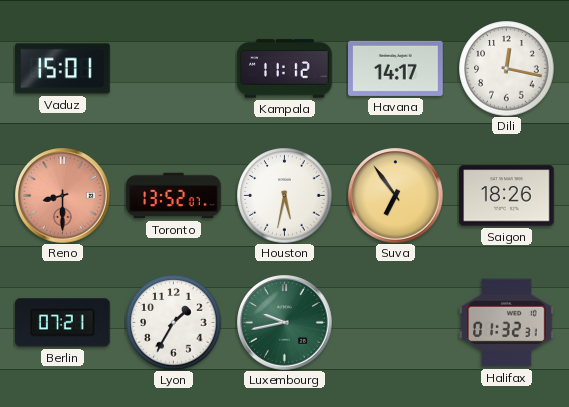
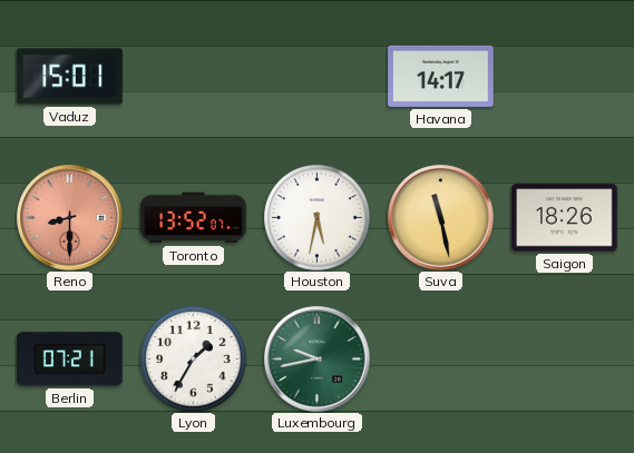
Kampala: 11:12 -> none
Dili: 12:17 -> none
Suva: 6:54 -> 11:28
Halifax: 01:32 -> none
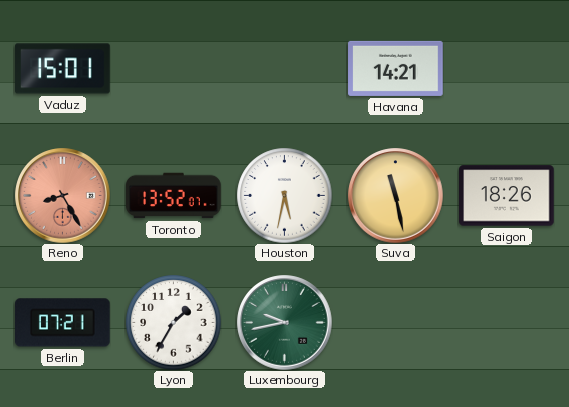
Havana: 14:17 -> 14:21
Reno: 8:30 -> 8:25
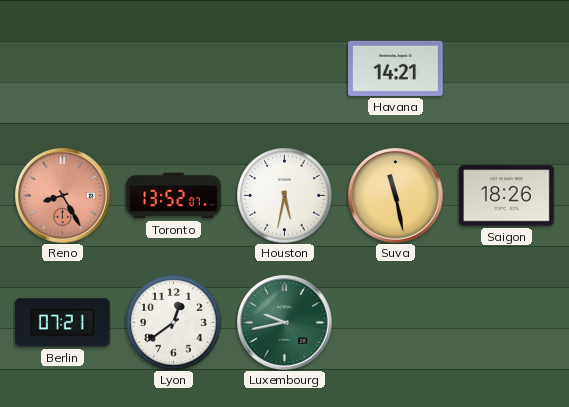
Vaduz: 15:01 -> none
Lyon: 1:35 -> 12:39
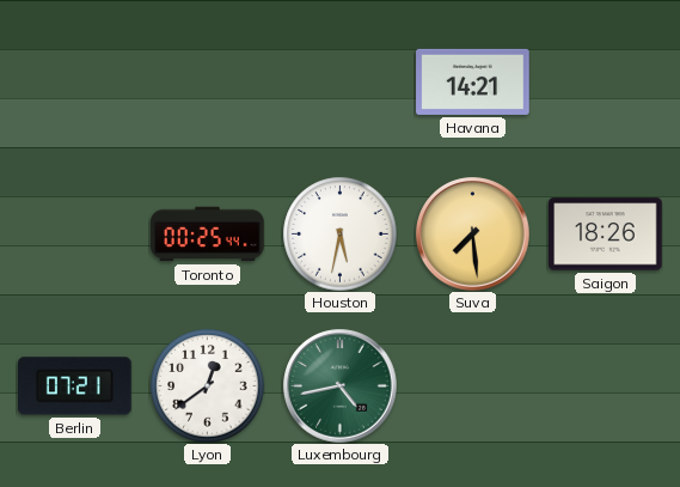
Reno: 8:25 -> none
Toronto: 13:52 -> 00:25
Suva: 11:28 -> 7:29
Luxembourg: 9:43 -> 4:43
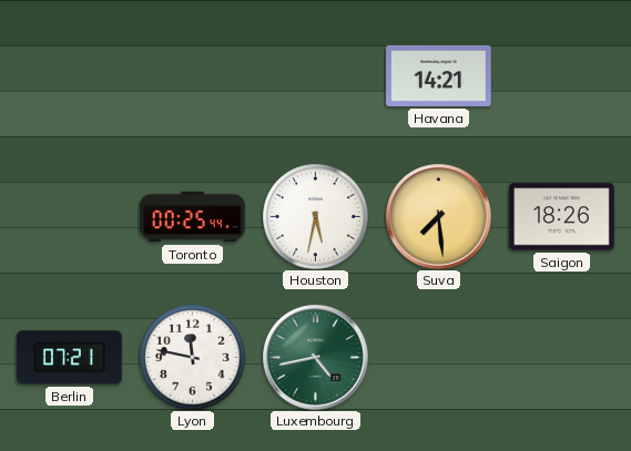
Lyon: 12:39 -> 11:47
